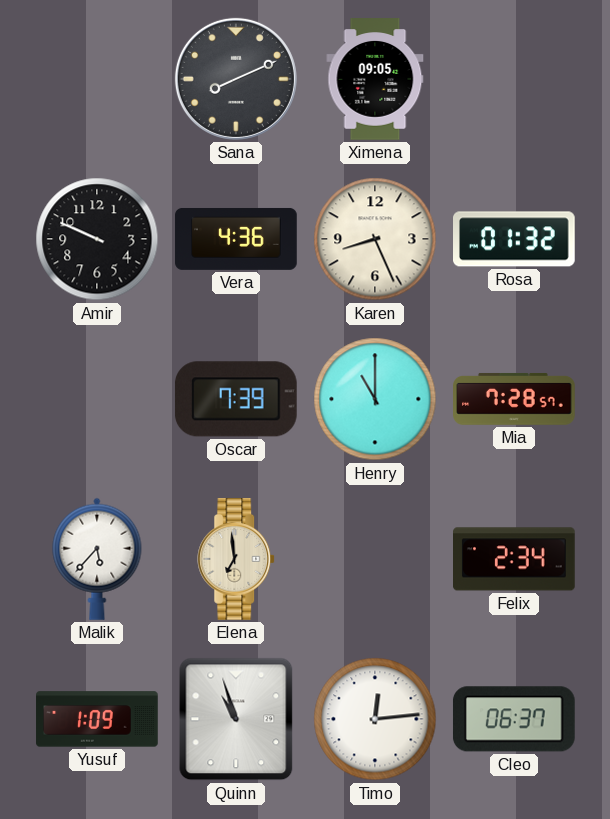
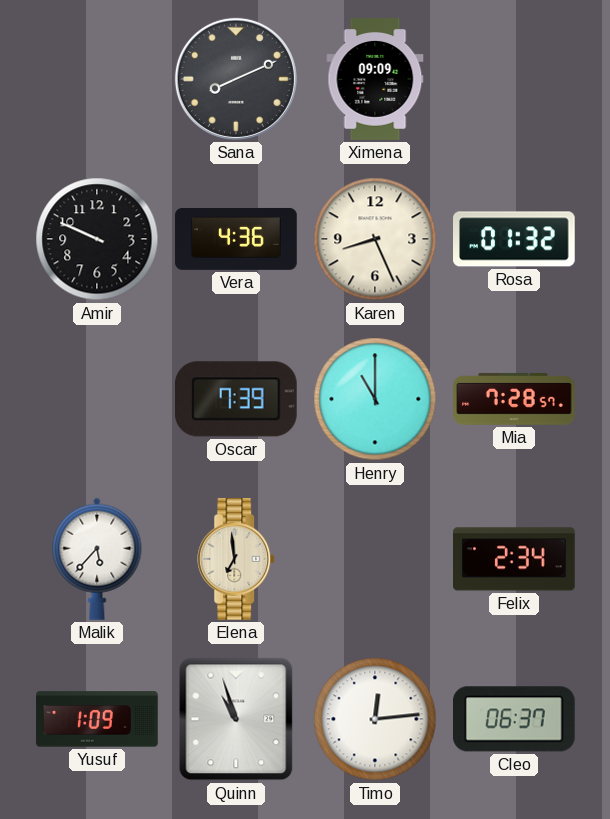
Ximena: 09:05 -> 09:09
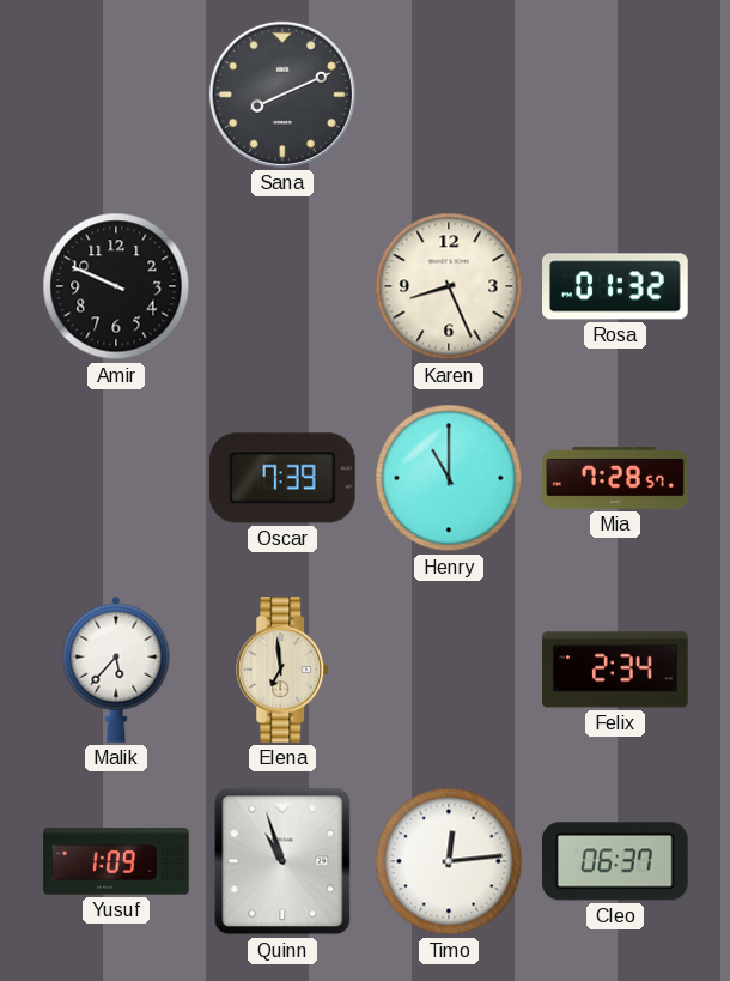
Ximena: 09:09 -> none
Vera: 4:36 -> none
